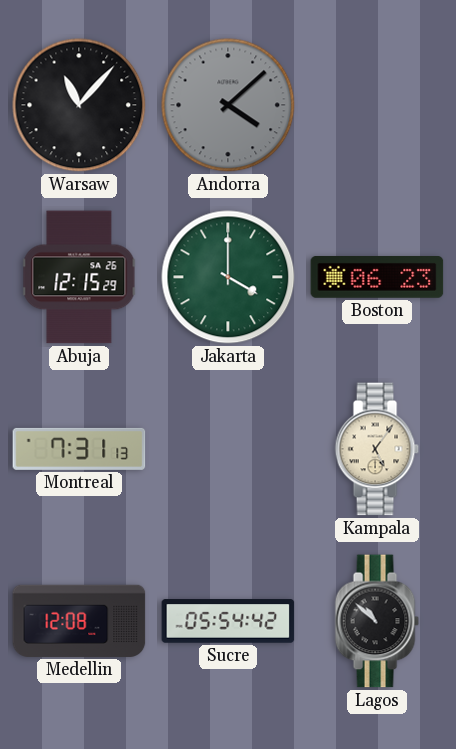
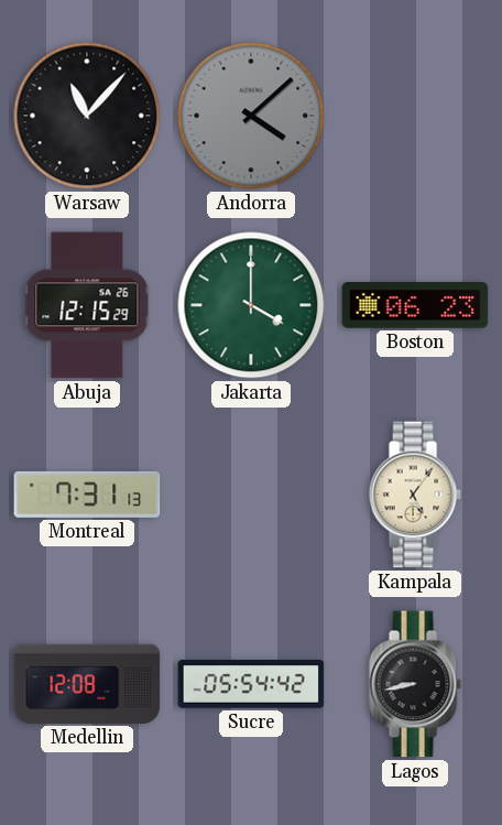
Lagos: 10:52 -> 8:43
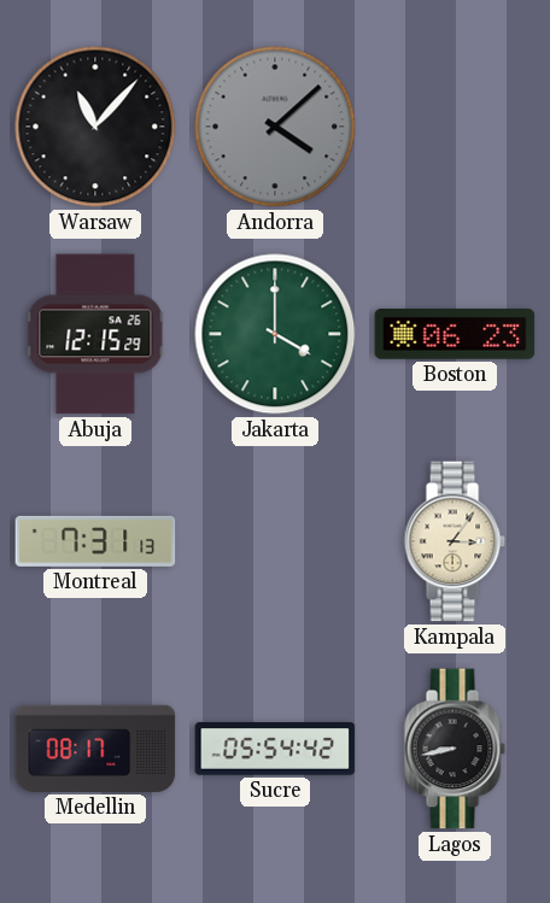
Kampala: 5:06 -> 3:06
Medellin: 12:08 -> 08:17
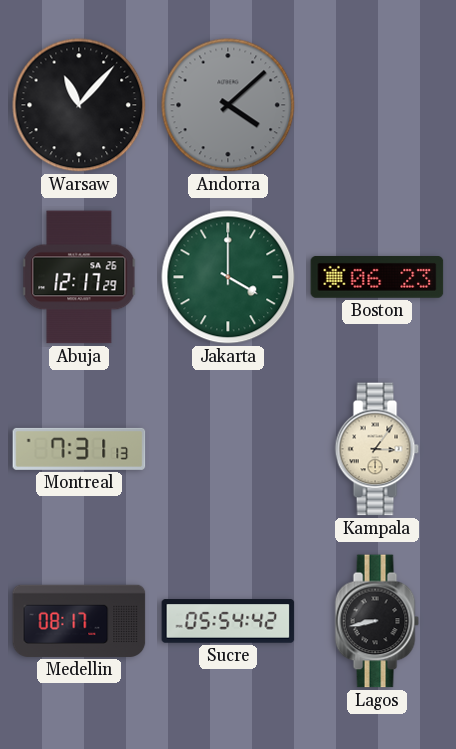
Abuja: 12:15 -> 12:17
